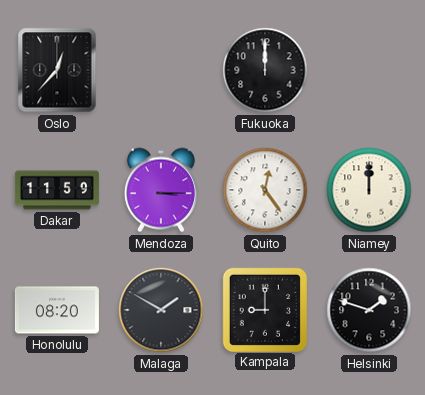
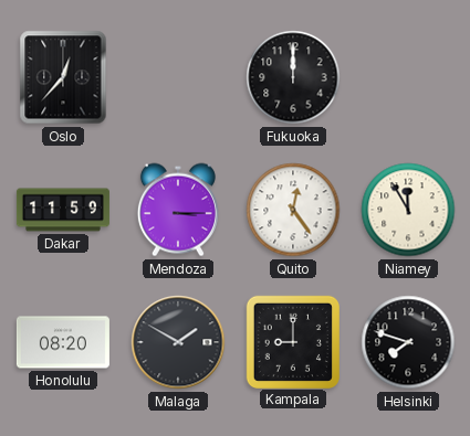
Niamey: 12:00 -> 11:55
Helsinki: 1:48 -> 7:48
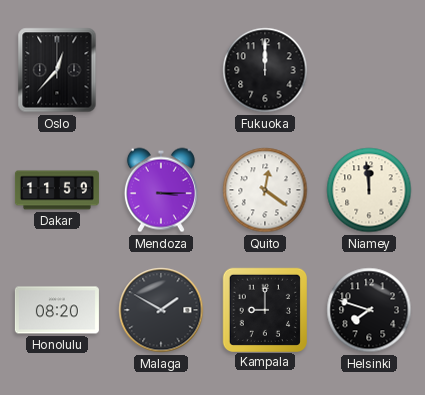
Quito: 12:24 -> 12:21
Niamey: 11:55 -> 11:59
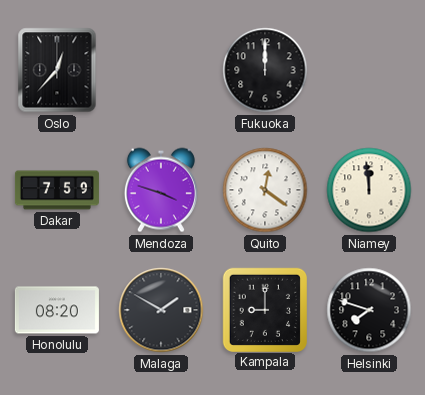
Dakar: 11:59 -> 7:59
Mendoza: 3:15 -> 3:48
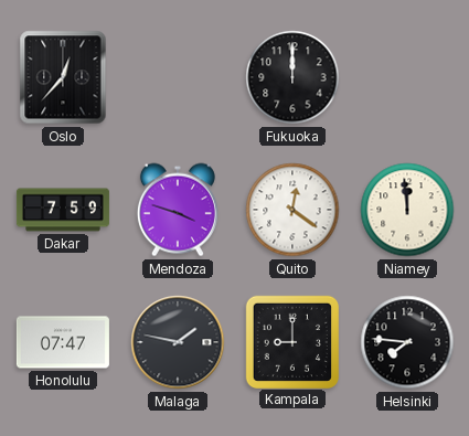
Honolulu: 08:20 -> 07:47
Malaga: 1:50 -> 1:47
Helsinki: 7:48 -> 7:46
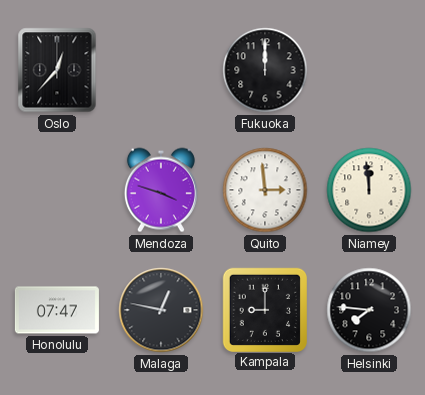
Dakar: 7:59 -> none
Quito: 12:21 -> 2:59
Malaga: 1:47 -> 12:47
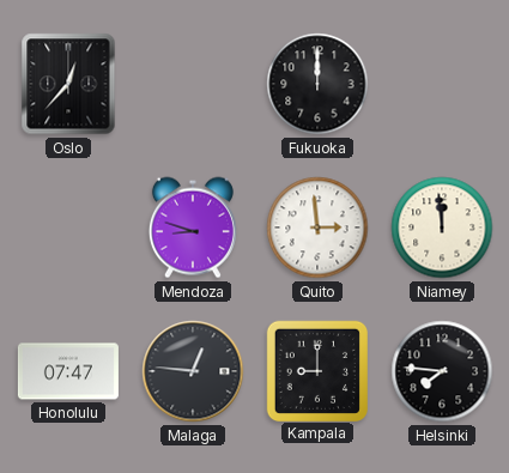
Mendoza: 3:48 -> 8:48
Malaga: 12:47 -> 12:46
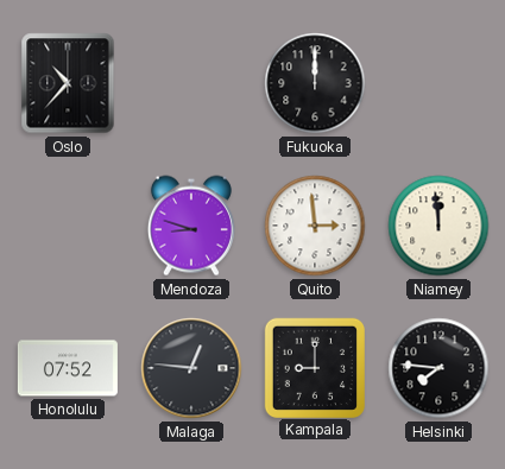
Oslo: 12:37 -> 10:37
Honolulu: 07:47 -> 07:52
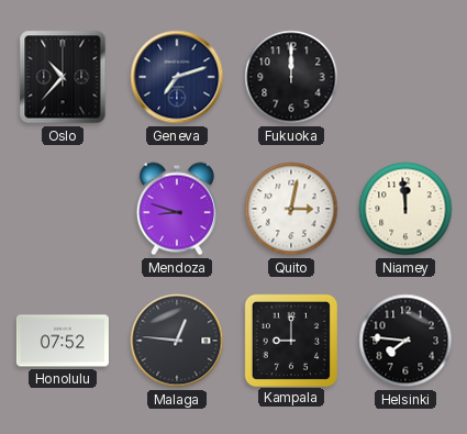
Geneva: none -> 7:12
Quito: 2:59 -> 3:02
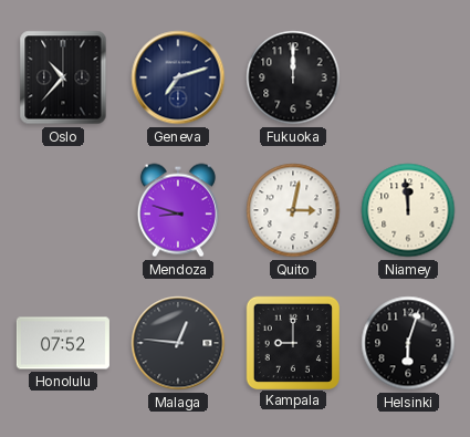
Helsinki: 7:46 -> 6:03
